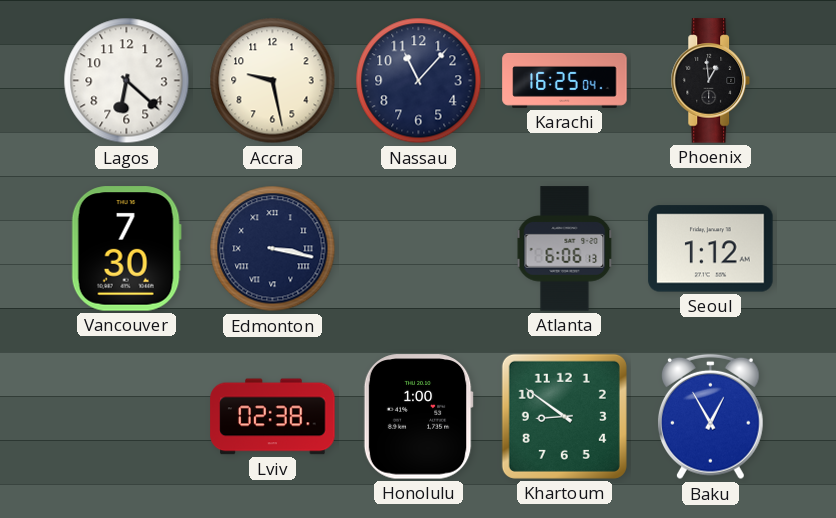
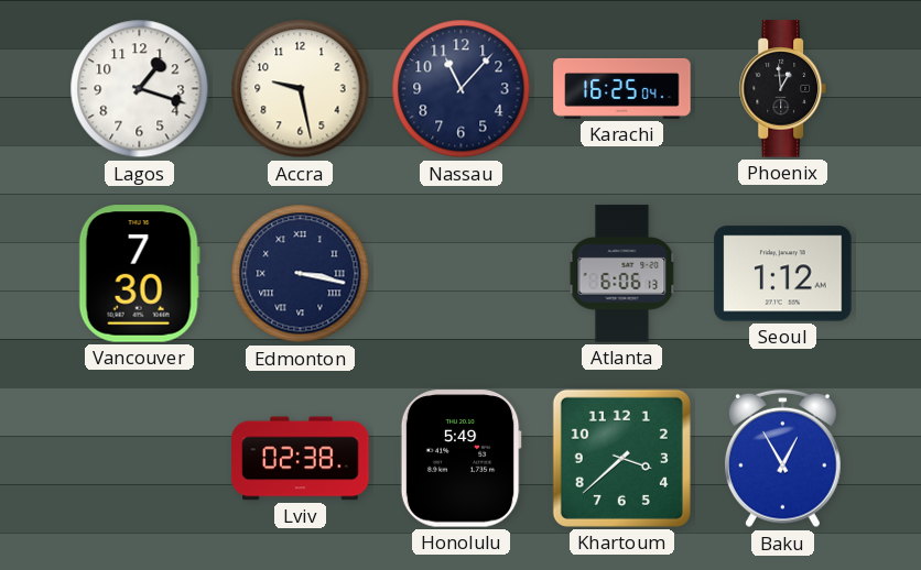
Lagos: 6:22 -> 1:18
Honolulu: 1:00 -> 5:49
Khartoum: 8:51 -> 3:38
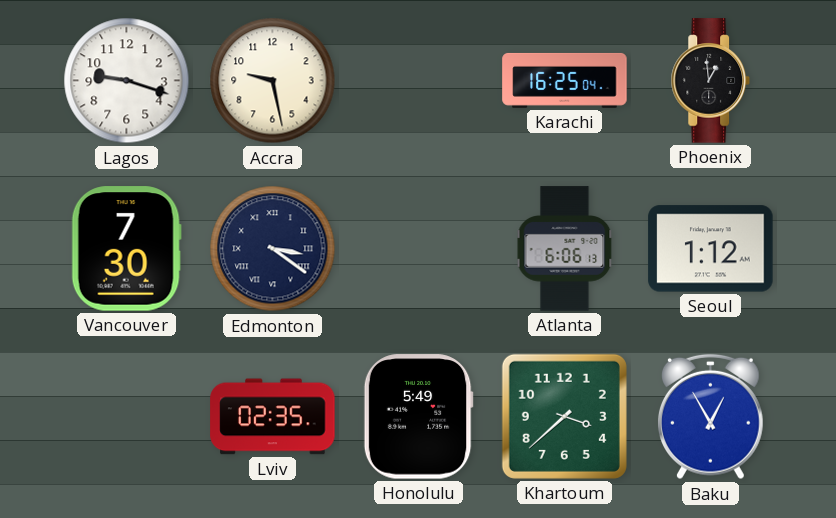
Lagos: 1:18 -> 9:18
Nassau: 11:07 -> none
Edmonton: 3:17 -> 3:21
Lviv: 02:38 -> 02:35
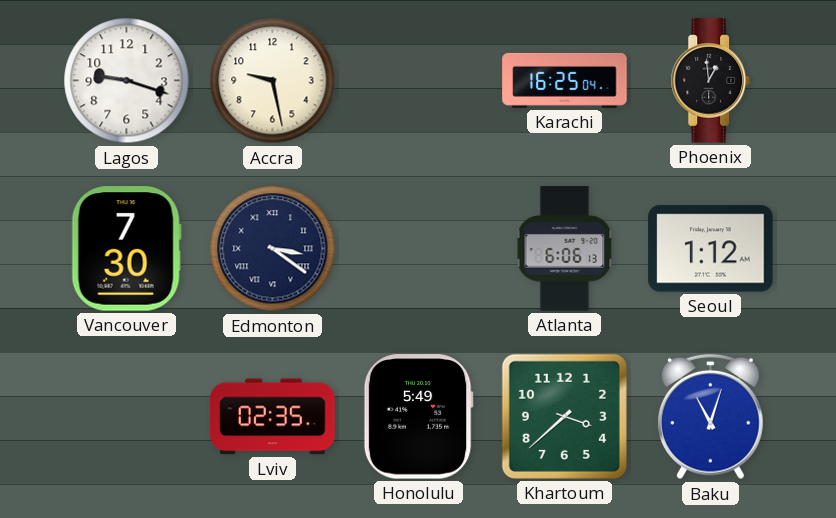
Baku: 12:55 -> 11:03
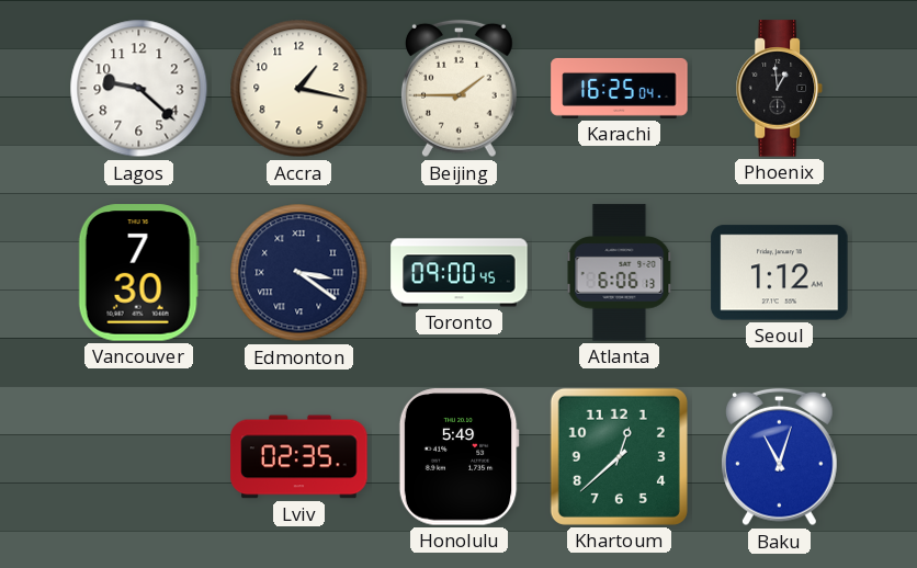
Lagos: 9:18 -> 9:22
Accra: 9:28 -> 1:17
Beijing: none -> 1:45
Toronto: none -> 09:00
Khartoum: 3:38 -> 12:38
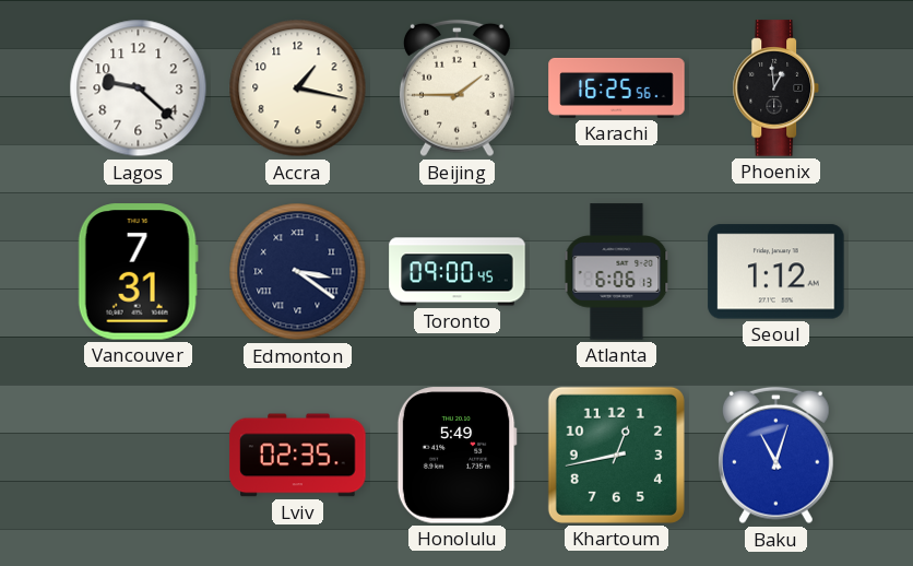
Karachi: 16:25:04 -> 16:25:56
Vancouver: 7:30 -> 7:31
Khartoum: 12:38 -> 12:43
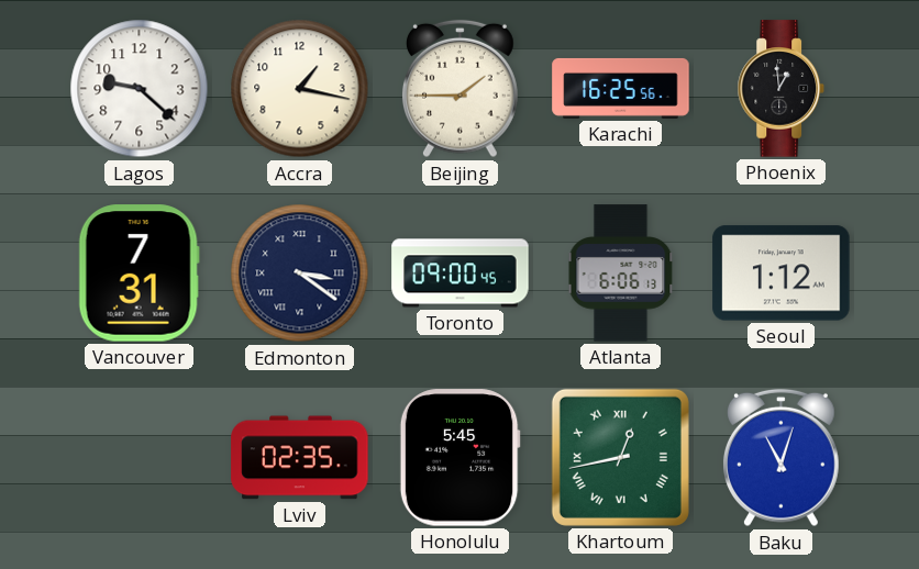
Honolulu: 5:49 -> 5:45
Khartoum numerals: Arabic -> Roman
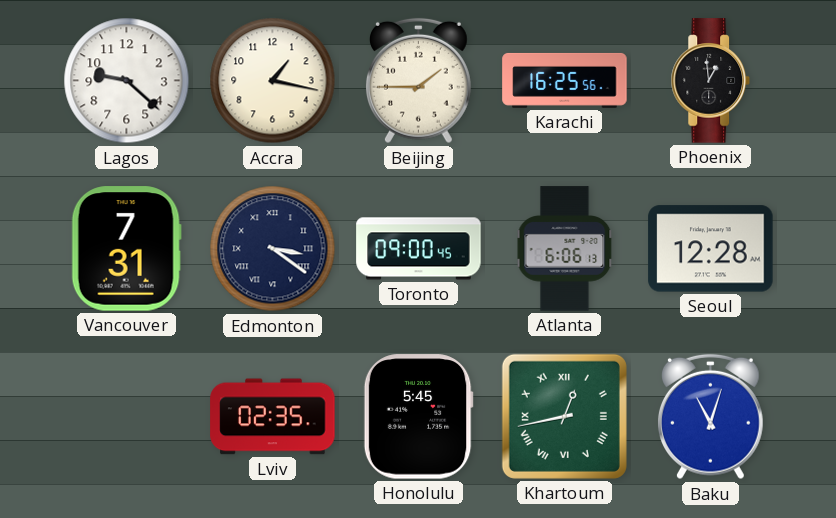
Seoul: 1:12 -> 12:28
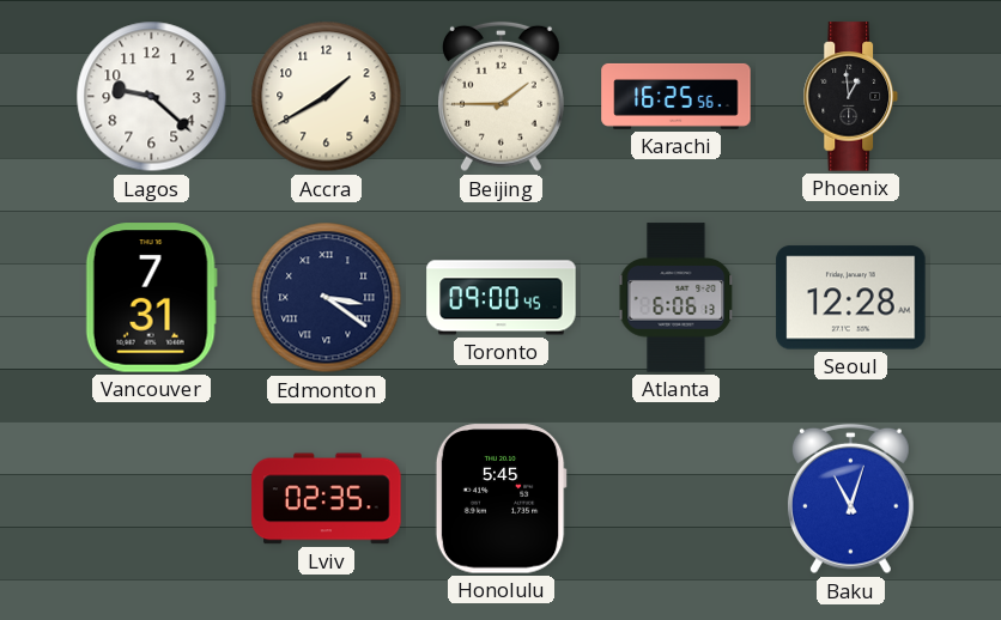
Accra: 1:17 -> 1:40
Khartoum: 12:43 -> none
